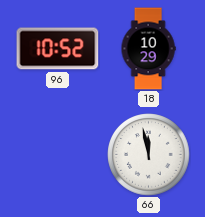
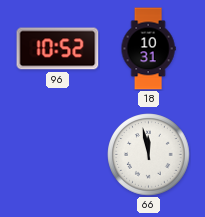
18: 10:29 -> 10:31
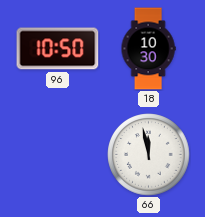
96: 10:52 -> 10:50
18: 10:31 -> 10:30
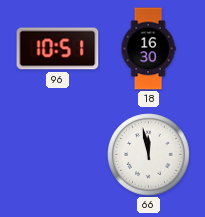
96: 10:50 -> 10:51
18: 10:30 -> 16:30
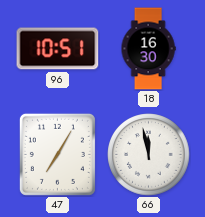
47: none -> 7:05
